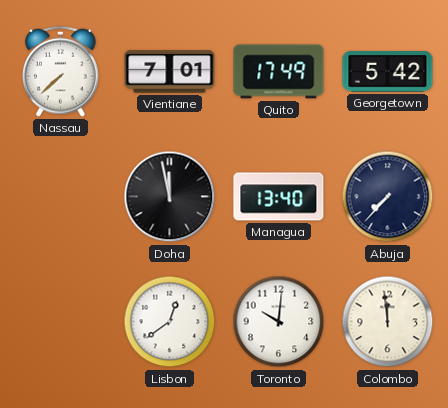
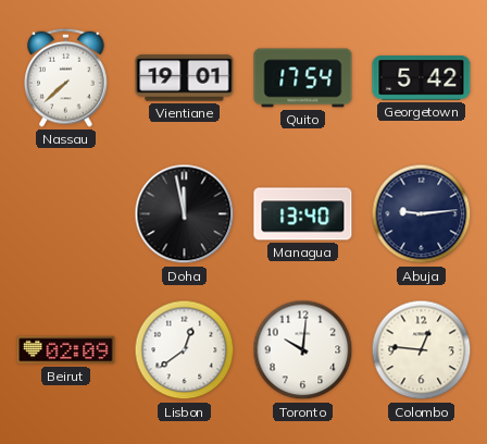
Vientiane: 7:01 -> 19:01
Quito: 17:49 -> 17:54
Abuja: 7:37 -> 9:14
Beirut: none -> 02:09
Colombo: 11:59 -> 12:46
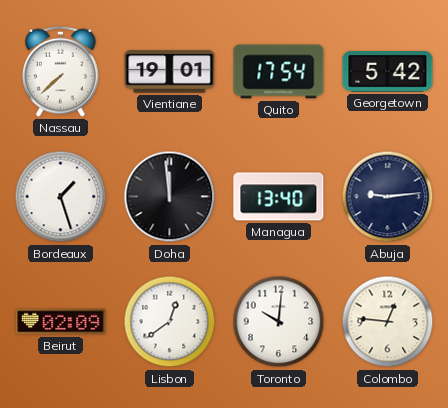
Bordeaux: none -> 1:27
Doha: 11:58 -> 11:59
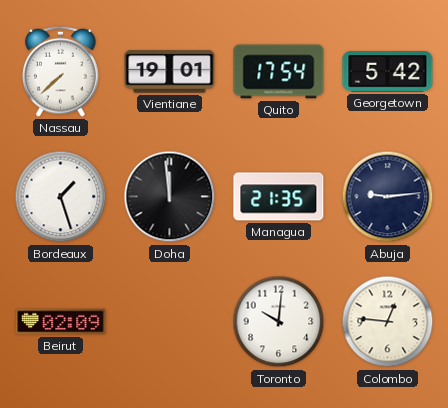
Managua: 13:40 -> 21:35
Lisbon: 12:39 -> none
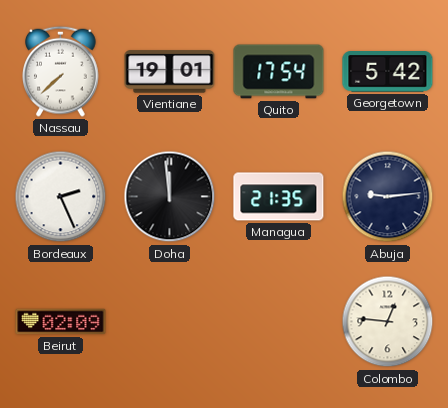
Bordeaux: 1:27 -> 2:26
Toronto: 10:01 -> none
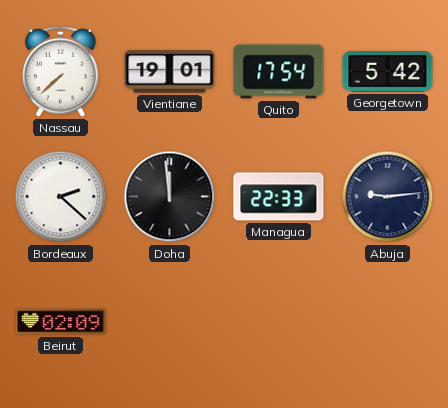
Bordeaux: 2:26 -> 2:22
Managua: 21:35 -> 22:33
Colombo: 12:46 -> none
